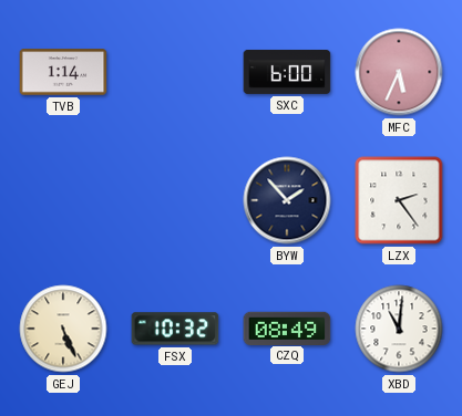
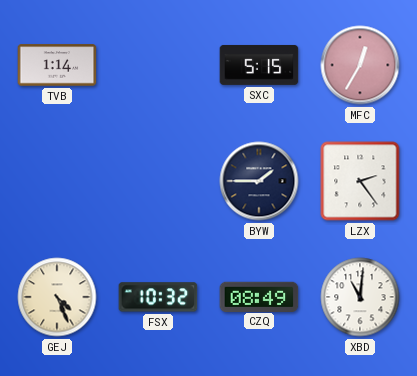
SXC: 6:00 -> 5:15
MFC: 5:34 -> 12:35
BYW: 1:53 -> 1:45
GEJ: 5:26 -> 4:26
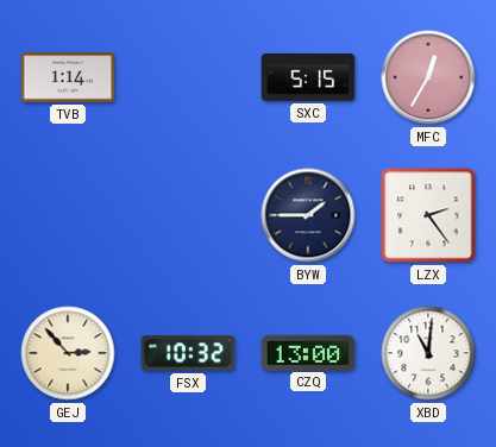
GEJ: 4:26 -> 2:53
CZQ: 08:49 -> 13:00
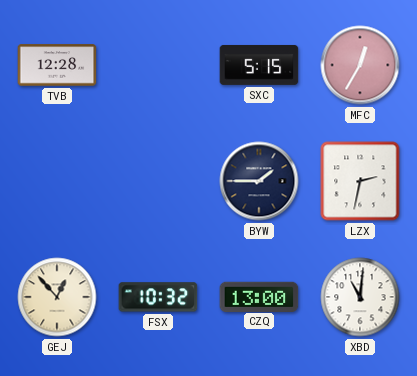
TVB: 1:14 -> 12:28
LZX: 2:24 -> 2:32
GEJ: 2:53 -> 12:53
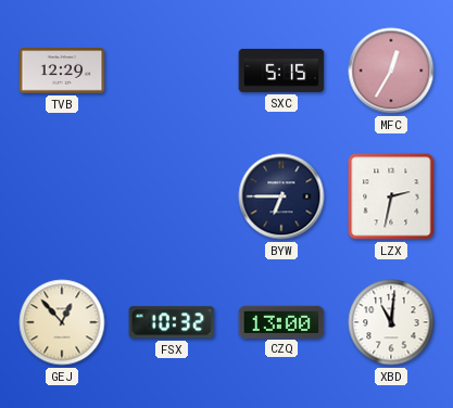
TVB: 12:28 -> 12:29
BYW: 1:45 -> 6:45
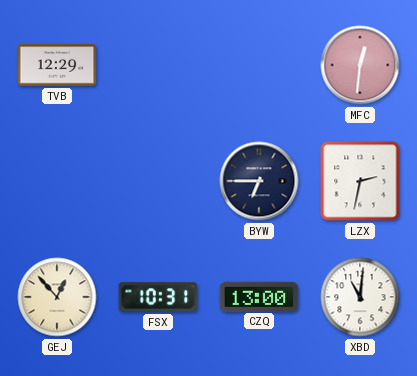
SXC: 5:15 -> none
MFC: 12:35 -> 12:31
FSX: 10:32 -> 10:31
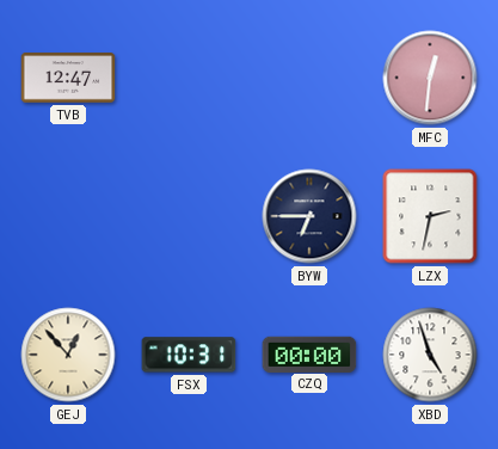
TVB: 12:29 -> 12:47
CZQ: 13:00 -> 00:00
XBD: 11:01 -> 4:57
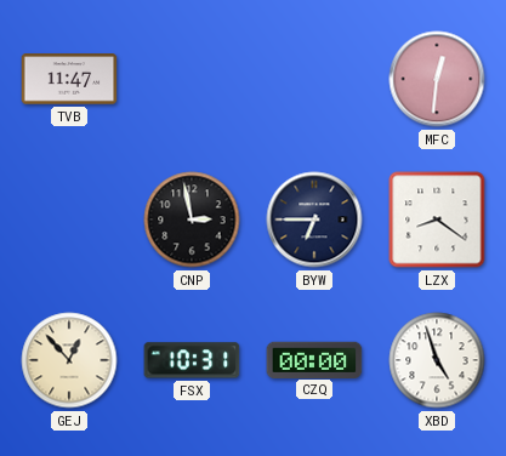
TVB: 12:47 -> 11:47
CNP: none -> 2:58
LZX: 2:32 -> 8:21
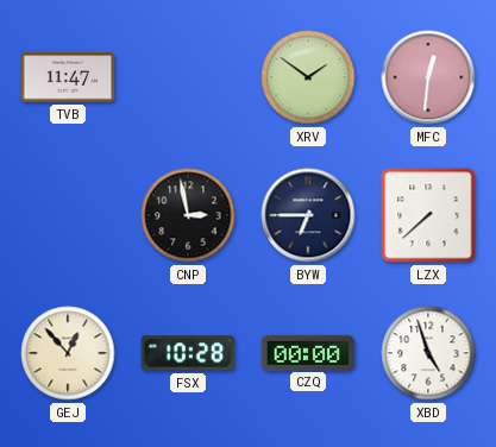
XRV: none -> 1:51
LZX: 8:21 -> 7:38
FSX: 10:31 -> 10:28
